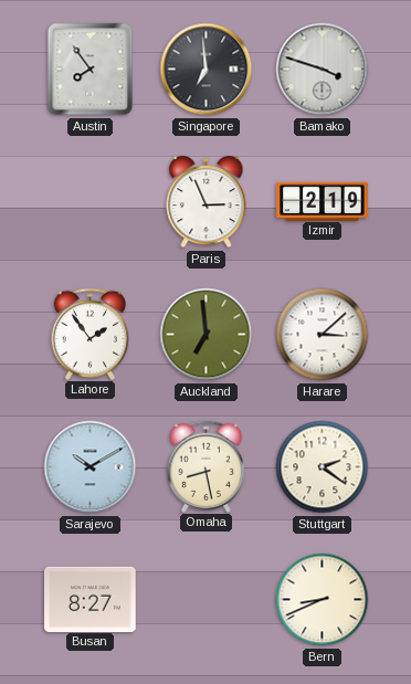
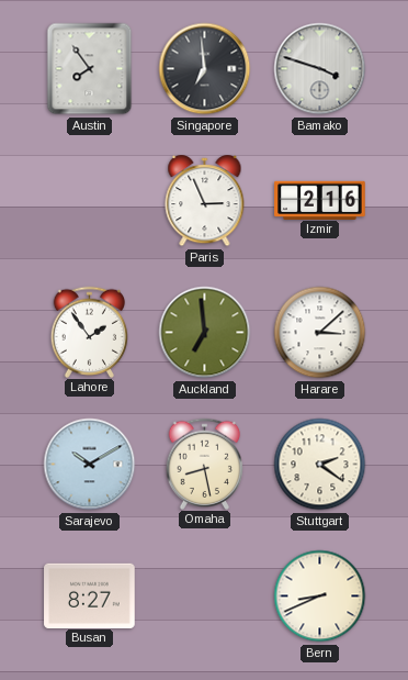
Izmir: 2:19 -> 2:16
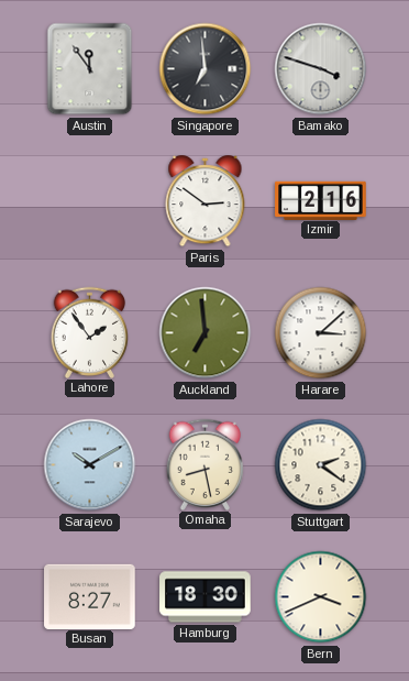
Austin: 7:54 -> 11:54
Paris: 2:56 -> 2:51
Hamburg: none -> 18:30
Bern: 8:41 -> 3:41
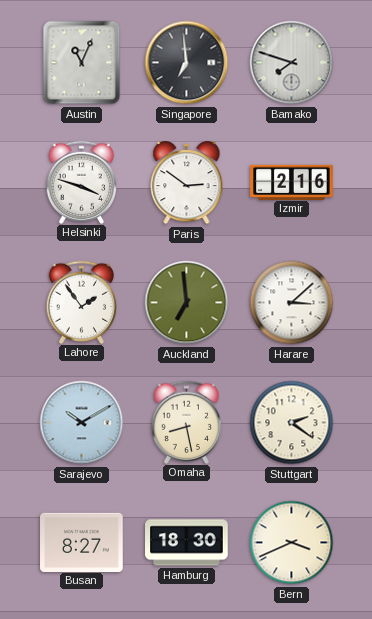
Austin: 11:54 -> 11:04
Bamako: 3:48 -> 7:48
Helsinki: none -> 3:48
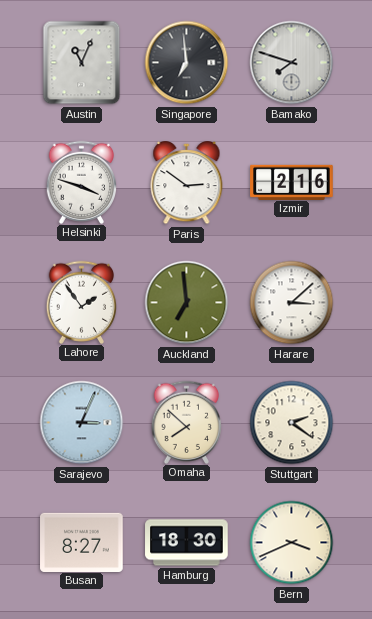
Sarajevo: 10:10 -> 3:04
Omaha: 8:28 -> 7:52
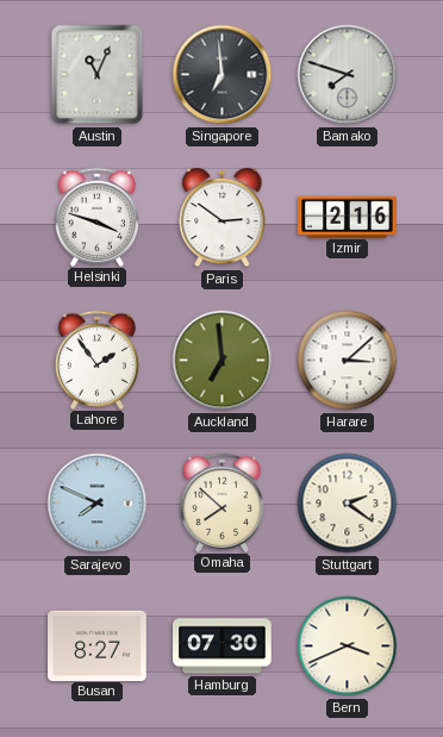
Sarajevo: 3:04 -> 7:49
Hamburg: 18:30 -> 07:30
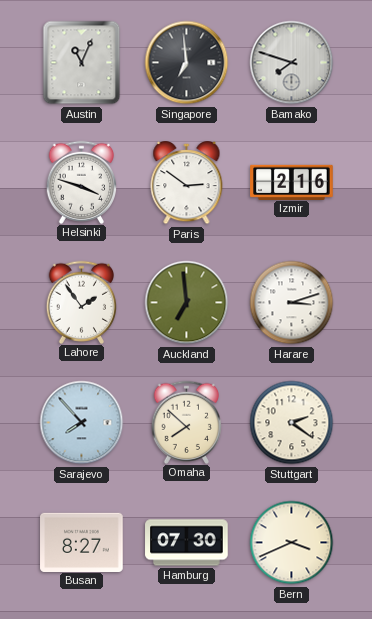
Harare: 3:08 -> 3:12
Sarajevo: 7:49 -> 7:53
